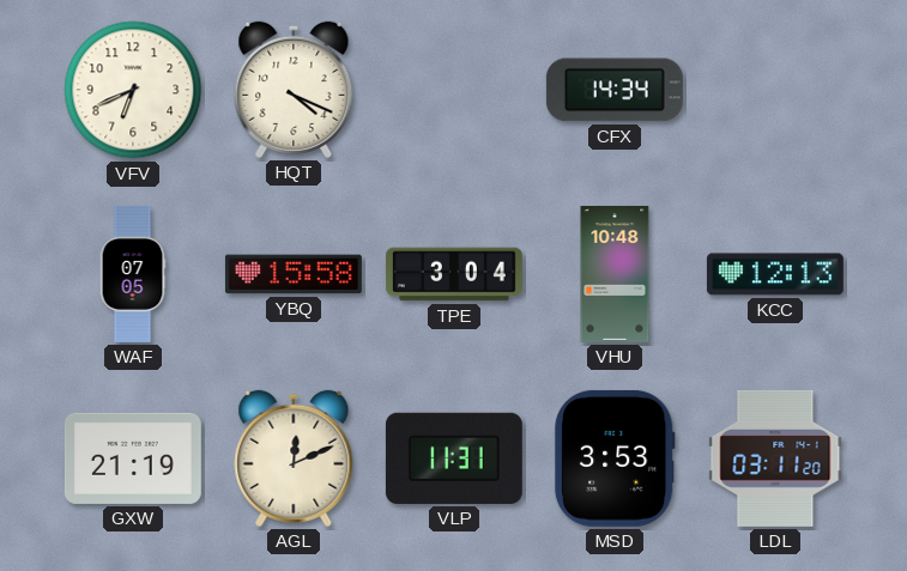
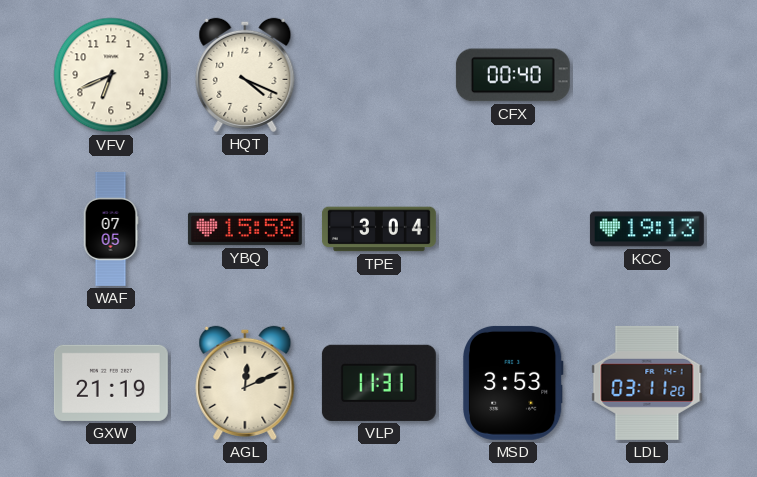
CFX: 14:34 -> 00:40
VHU: 10:48 -> none
KCC: 12:13 -> 19:13
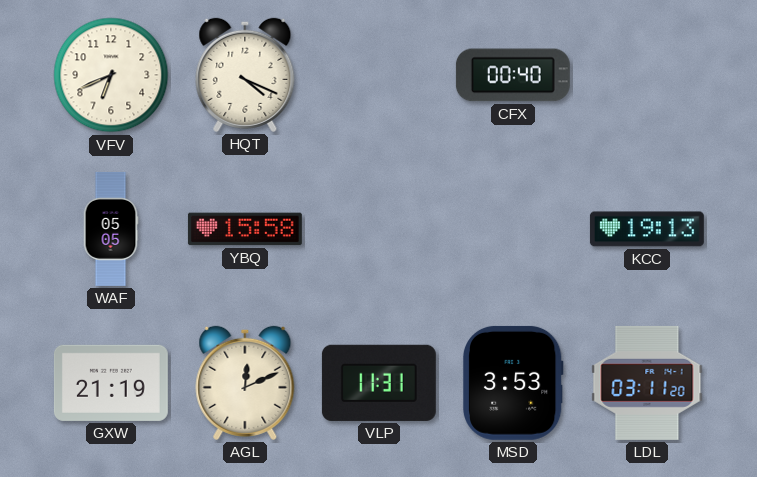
WAF: 07:05 -> 05:05
TPE: 3:04 -> none
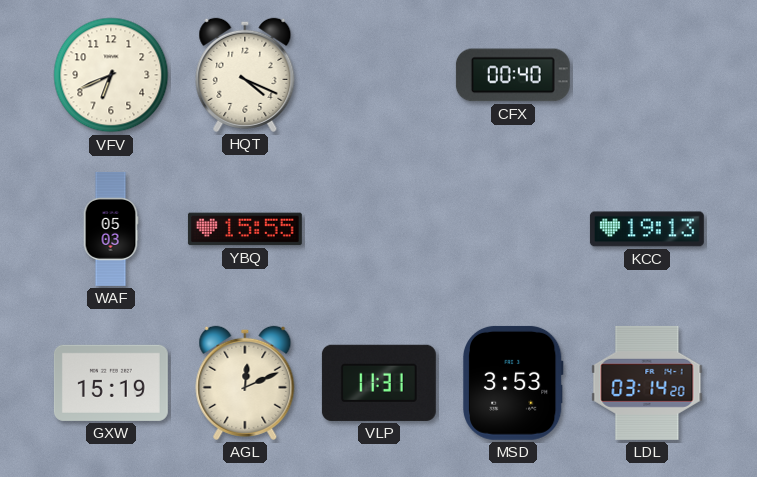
WAF: 05:05 -> 05:03
YBQ: 15:58 -> 15:55
GXW: 21:19 -> 15:19
LDL: 03:11 -> 03:14
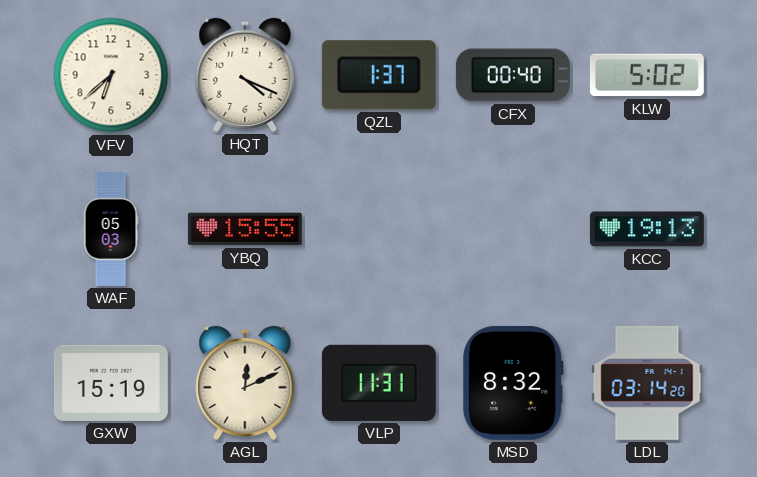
VFV: 6:41 -> 6:38
QZL: none -> 1:37
KLW: none -> 5:02
MSD: 3:53 -> 8:32
